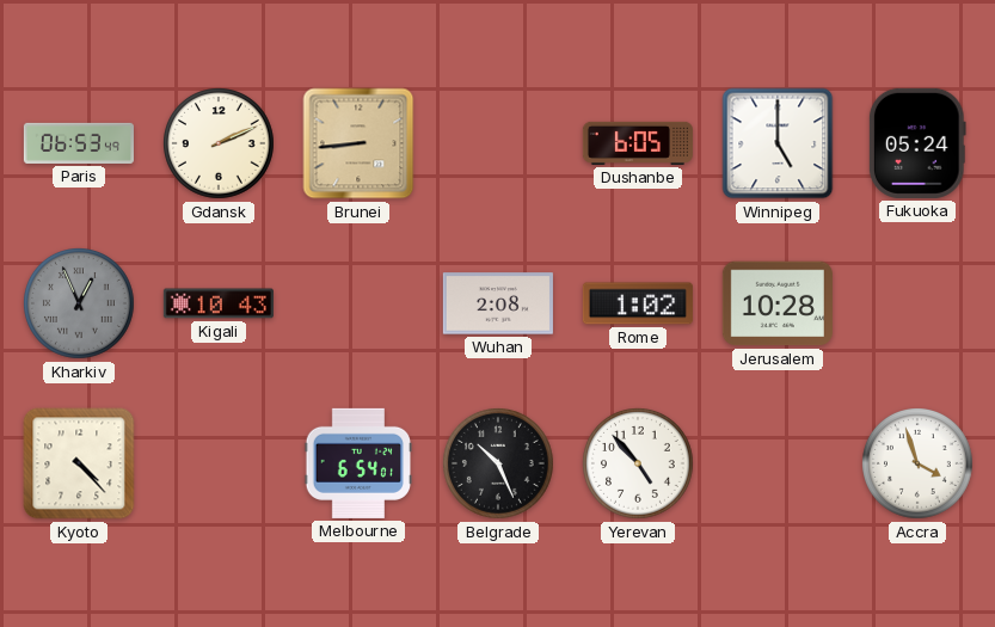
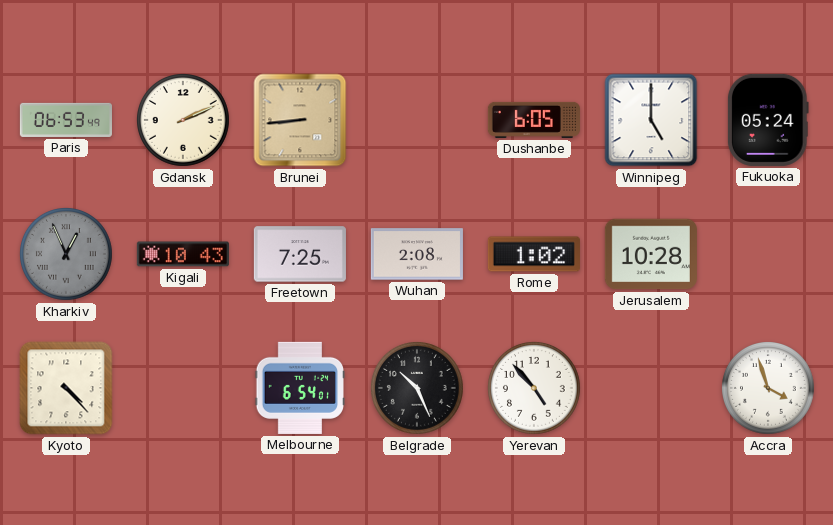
Freetown: none -> 7:25
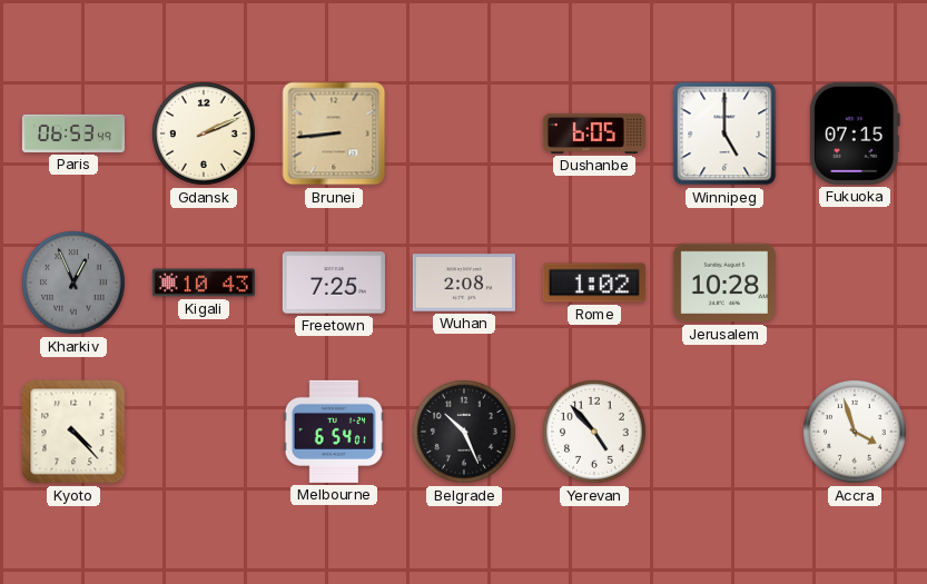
Fukuoka: 05:24 -> 07:15
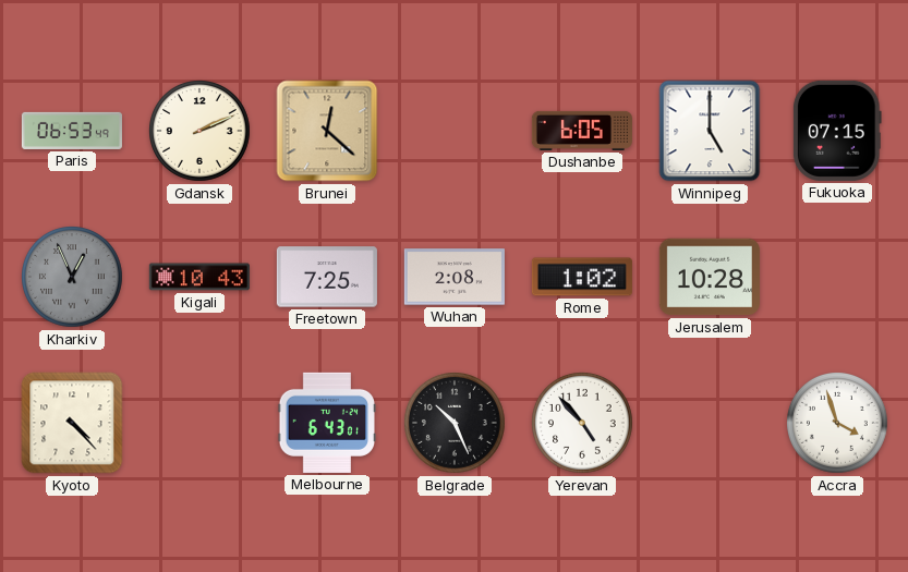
Brunei: 8:44 -> 12:22
Melbourne: 6:54 -> 6:43
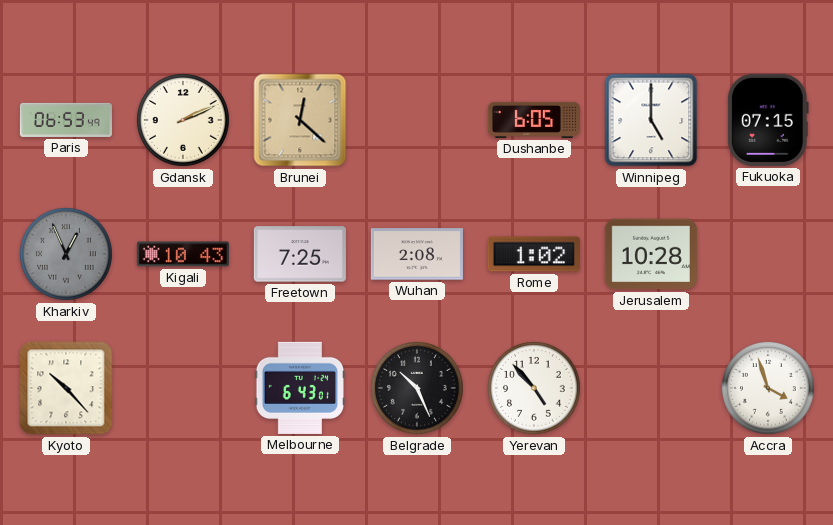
Kyoto: 4:23 -> 10:23
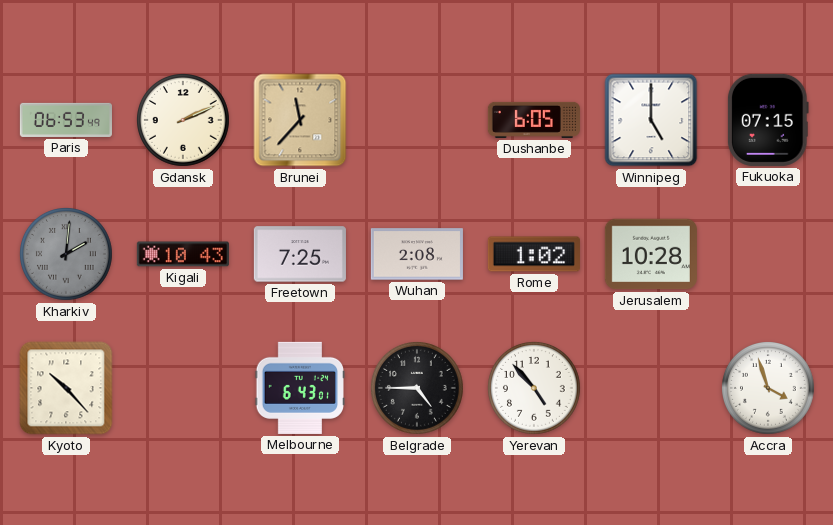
Brunei: 12:22 -> 11:37
Kharkiv: 12:56 -> 2:01
Belgrade: 10:26 -> 4:45
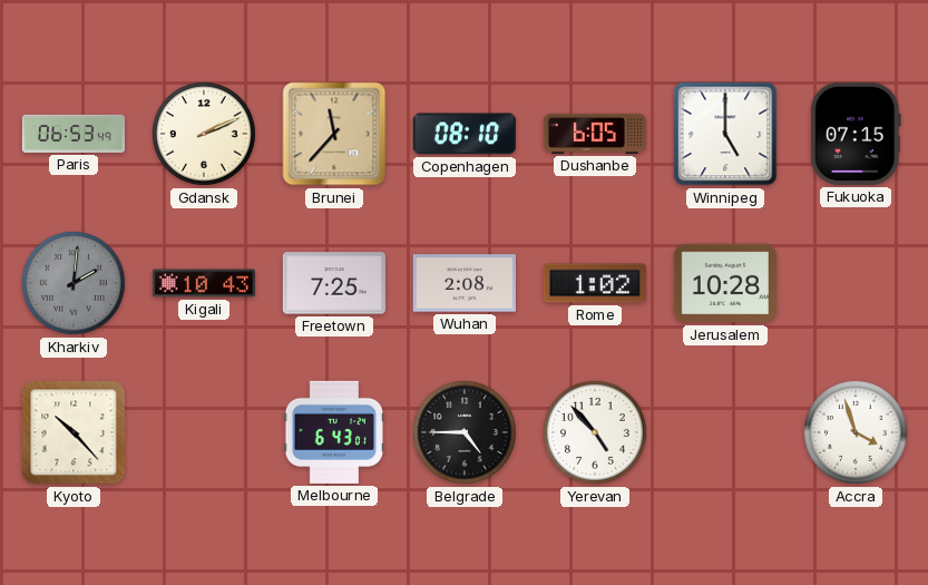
Copenhagen: none -> 08:10
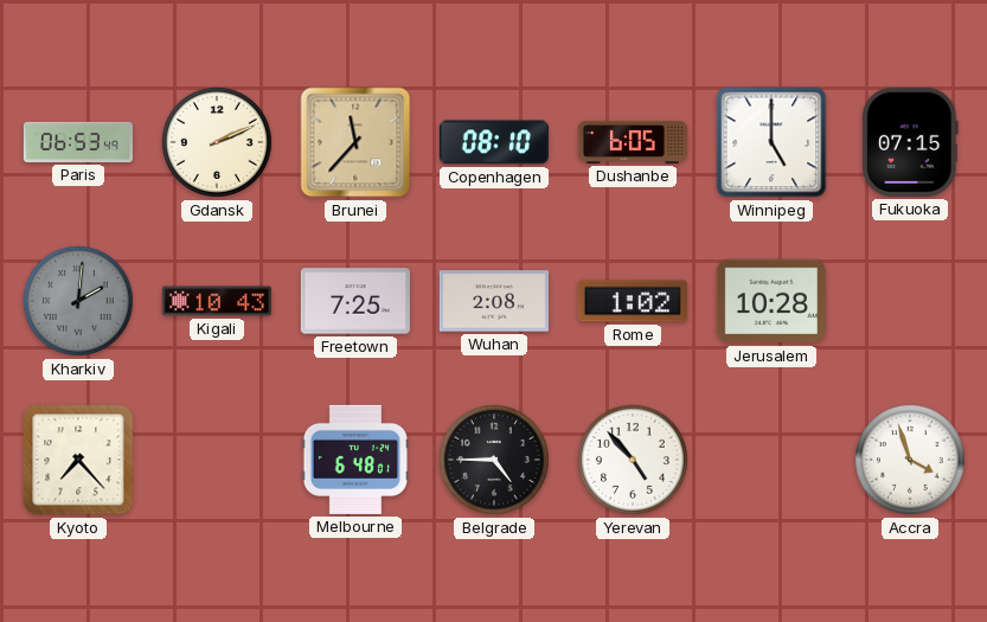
Kyoto: 10:23 -> 7:23
Melbourne: 6:43 -> 6:48
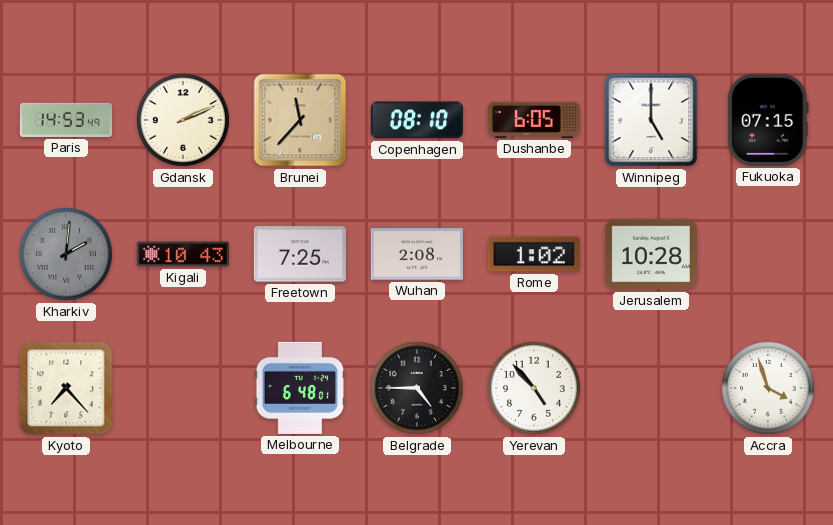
Paris: 06:53 -> 14:53
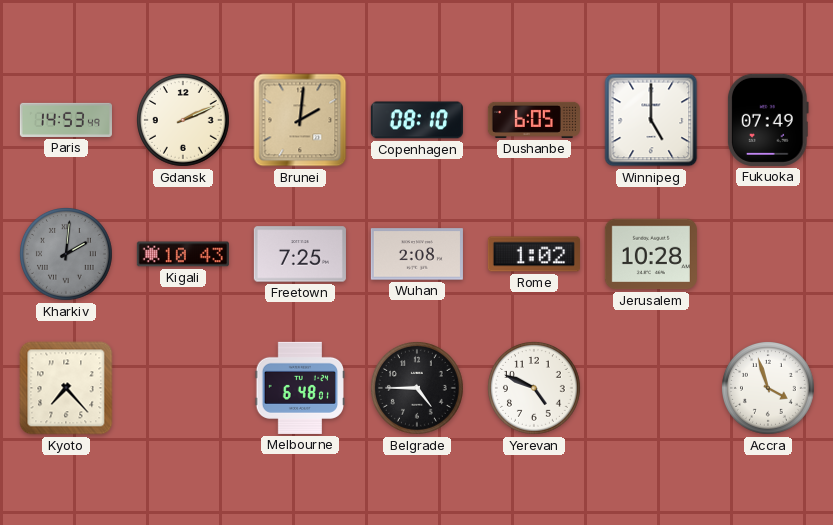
Brunei: 11:37 -> 2:01
Fukuoka: 07:15 -> 07:49
Yerevan: 4:53 -> 4:49
